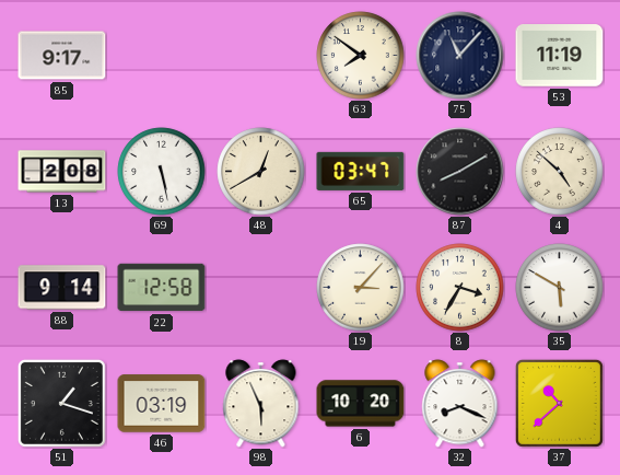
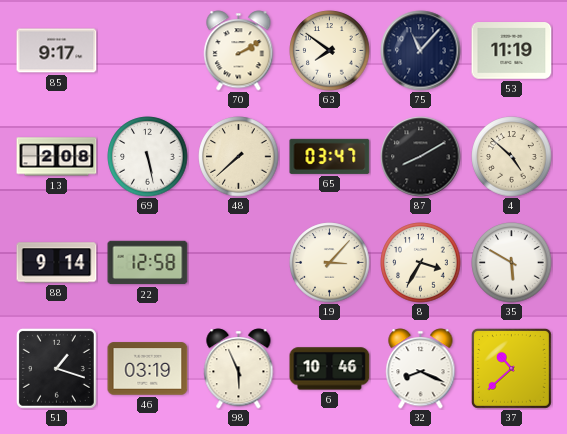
70: none -> 2:10
48: 12:40 -> 7:38
6: 10:20 -> 10:46
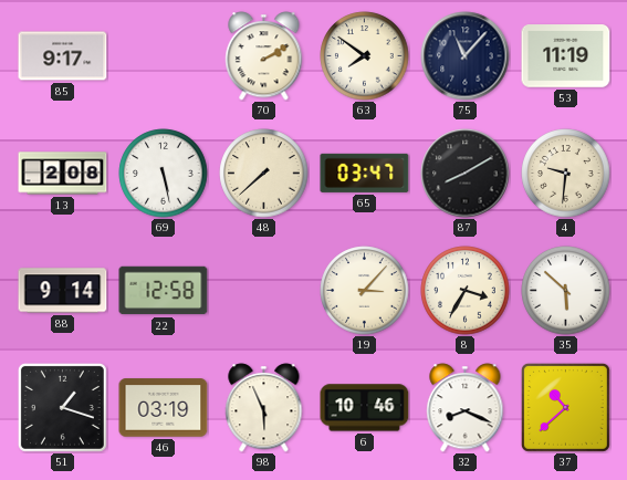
4: 4:52 -> 9:31
35: 5:50 -> 5:52
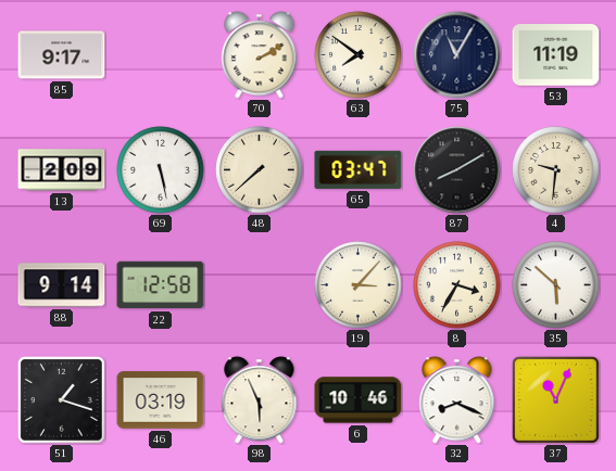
75: 11:07 -> 11:05
13: 2:08 -> 2:09
37: 10:38 -> 11:04
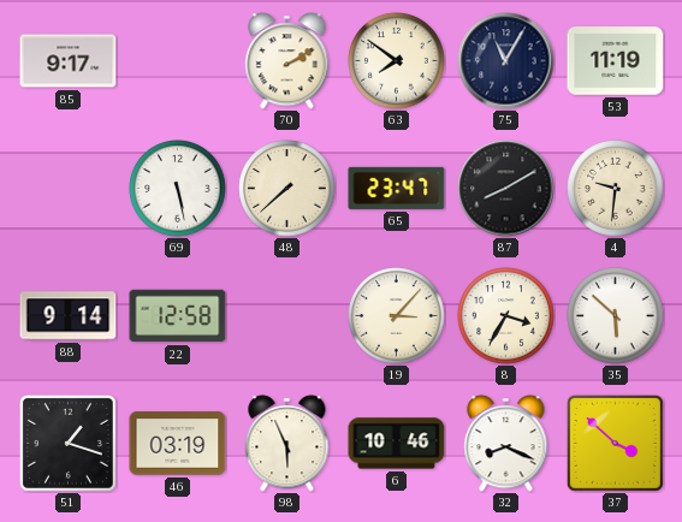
13: 2:09 -> none
65: 03:47 -> 23:47
37: 11:04 -> 3:52
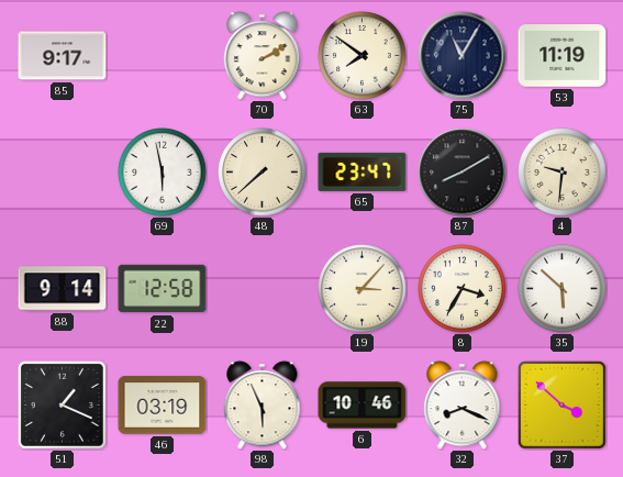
69: 5:28 -> 5:58
51: 1:18 -> 1:19
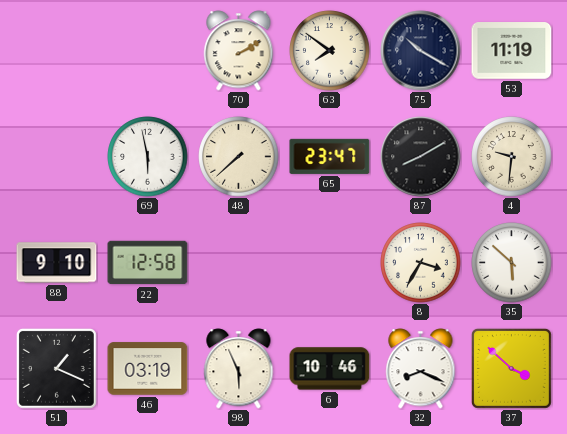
85: 9:17 -> none
75: 11:05 -> 10:20
88: 9:14 -> 9:10
19: 3:07 -> none
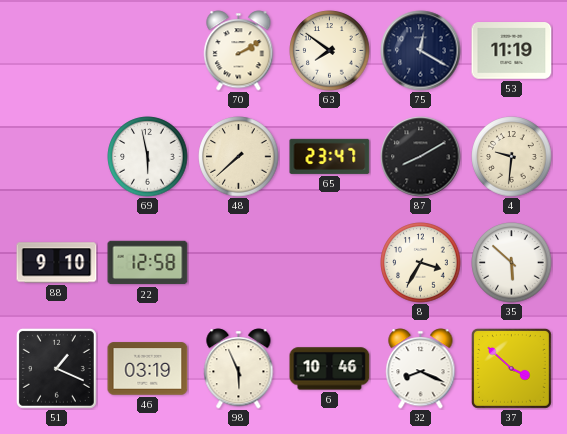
75: 10:20 -> 12:20
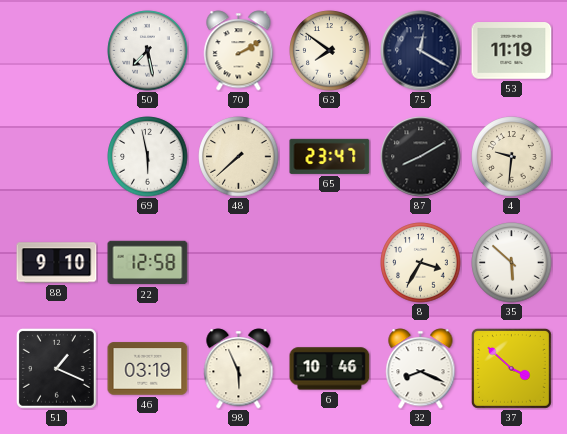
50: none -> 7:28
